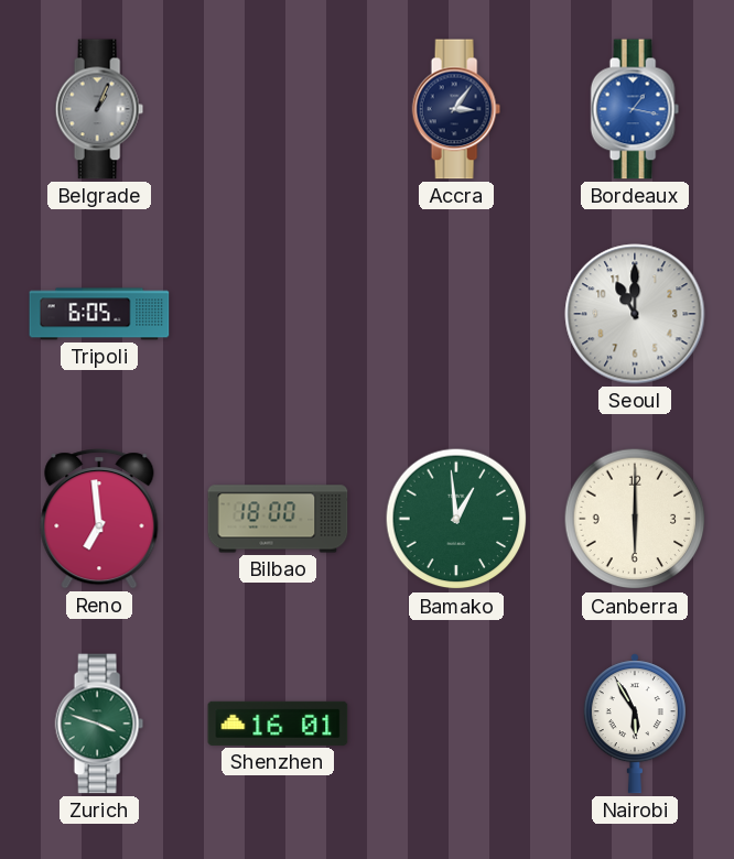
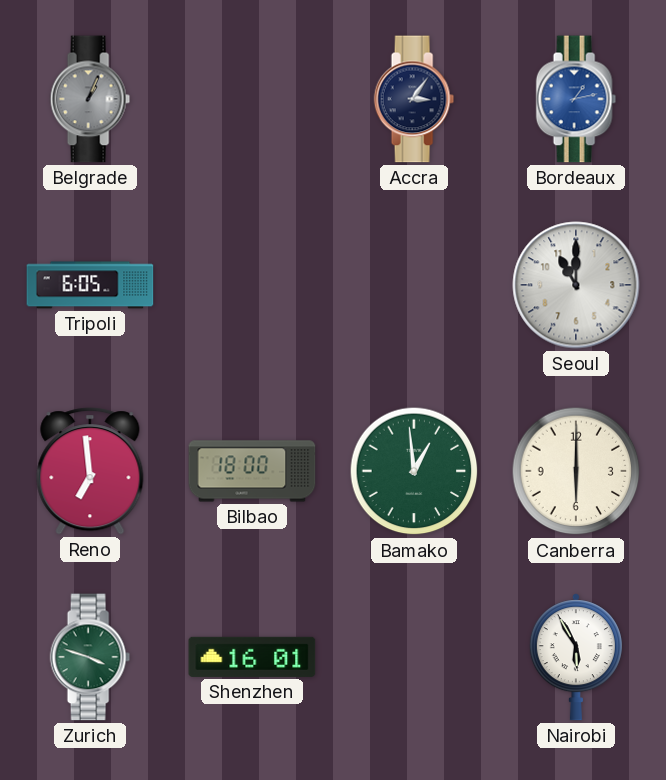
Bordeaux: 1:17 -> 1:13
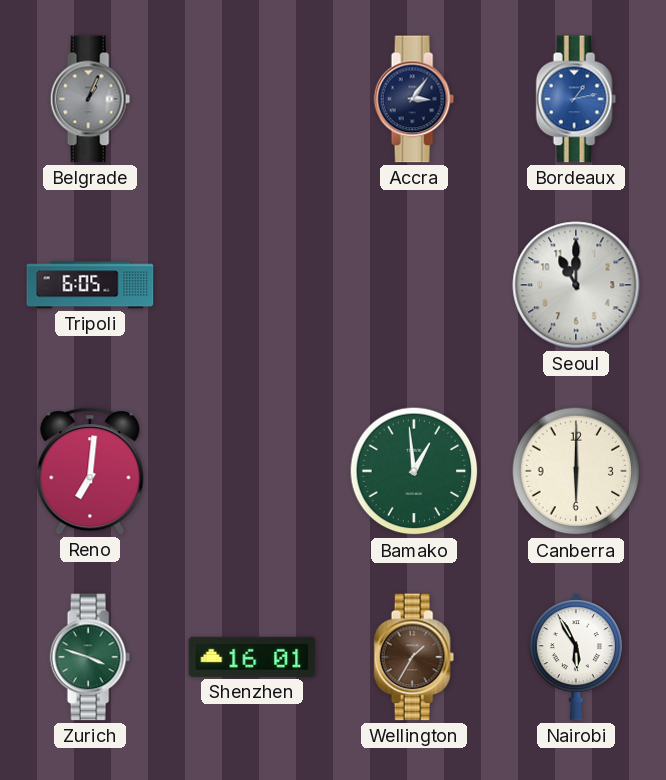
Reno: 6:59 -> 7:01
Bilbao: 18:00 -> none
Wellington: none -> 1:35
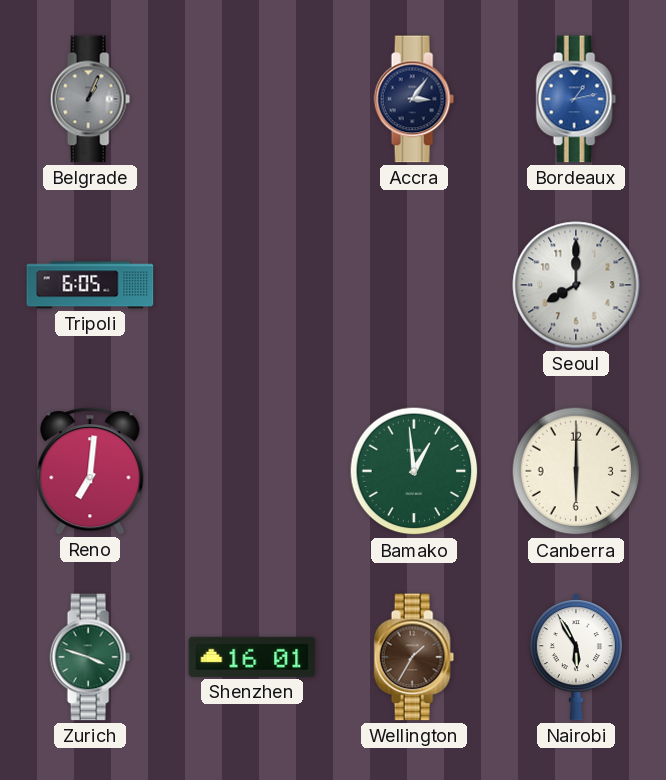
Seoul: 11:00 -> 8:00
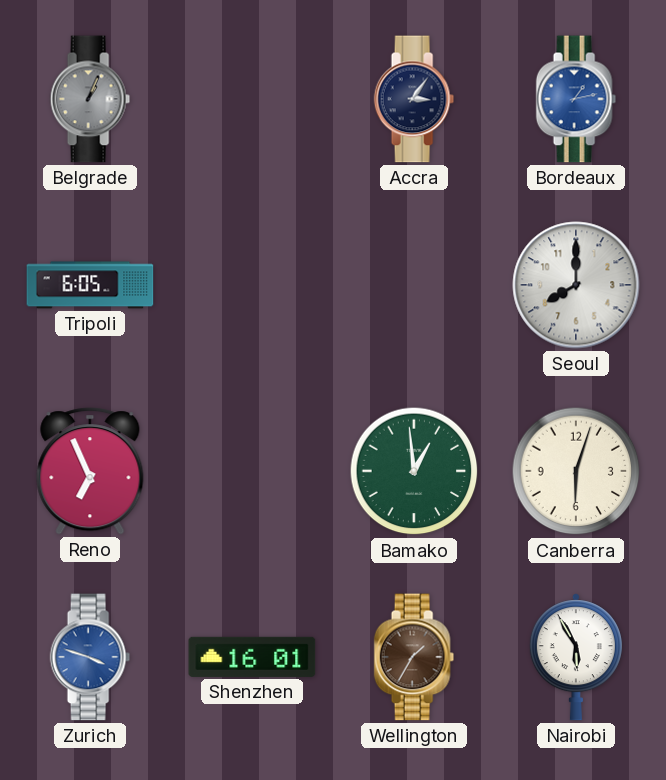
Reno: 7:01 -> 6:56
Canberra: 6:00 -> 6:03
Zurich dial: green -> blue
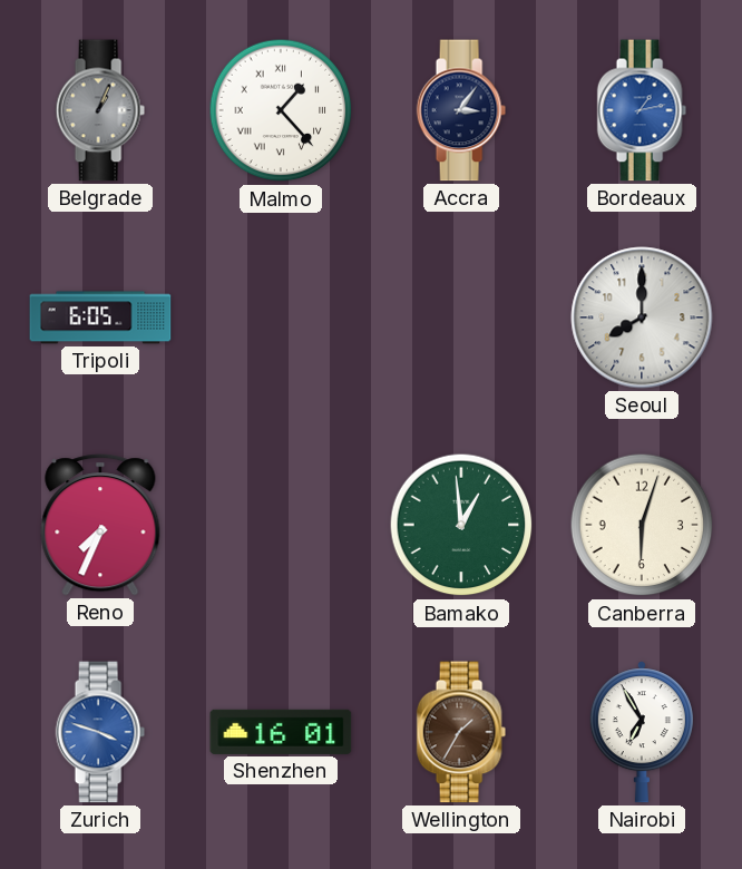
Malmo: none -> 1:23
Reno: 6:56 -> 7:34
Nairobi: 5:55 -> 6:55
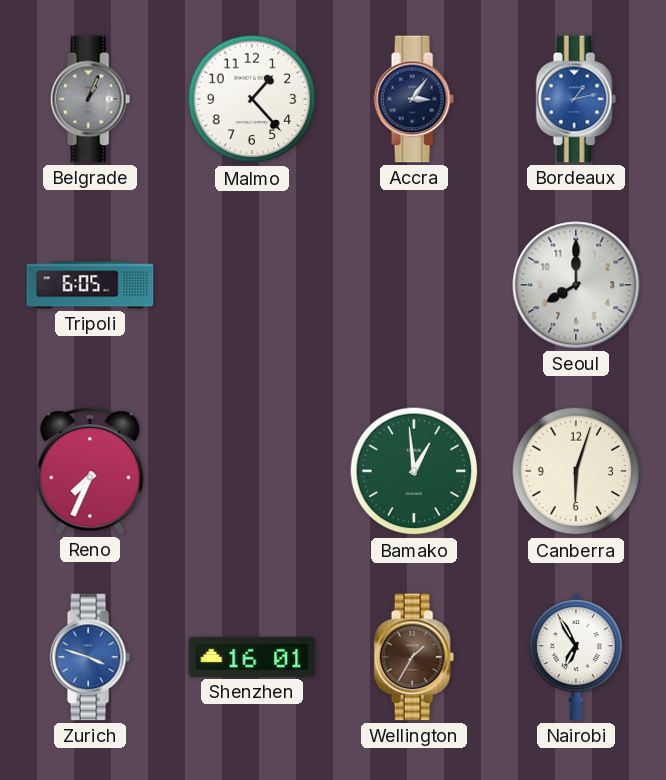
Malmo numerals: Roman -> Arabic
